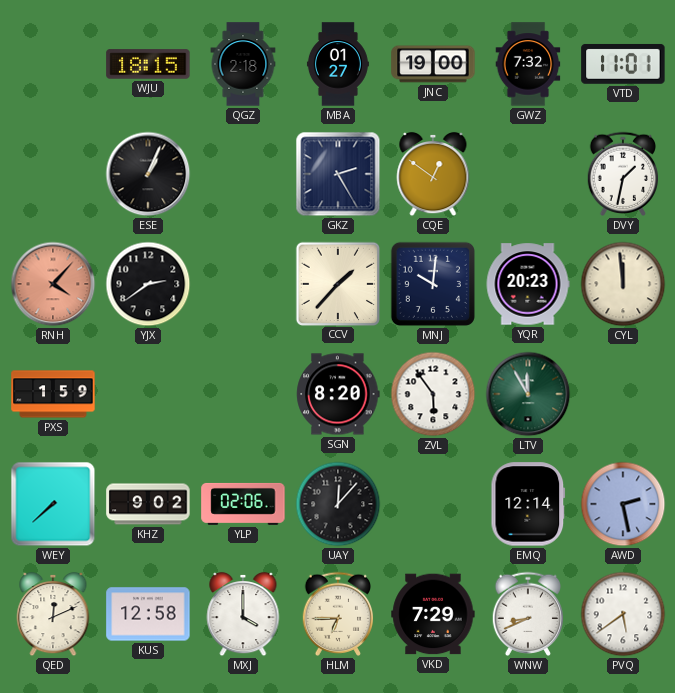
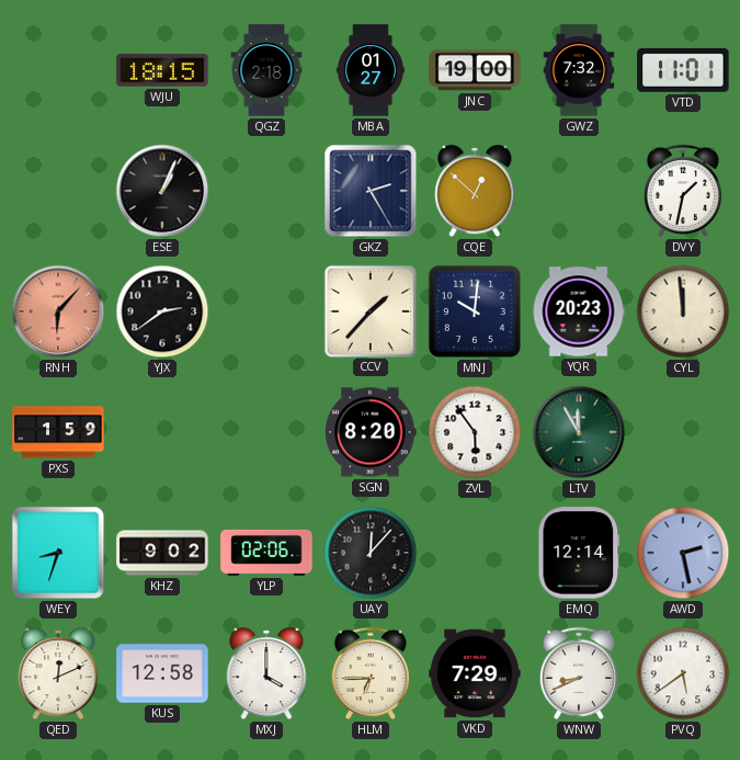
CQE: 12:51 -> 12:52
RNH: 4:07 -> 6:07
WEY: 7:38 -> 8:33
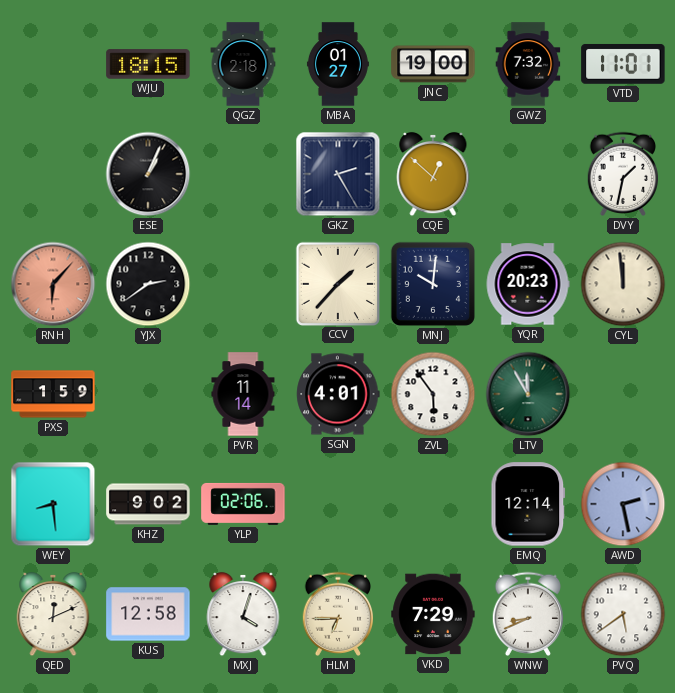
PVR: none -> 11:14
SGN: 8:20 -> 4:01
WEY: 8:33 -> 8:29
UAY: 12:07 -> none
MXJ: 4:00 -> 4:03
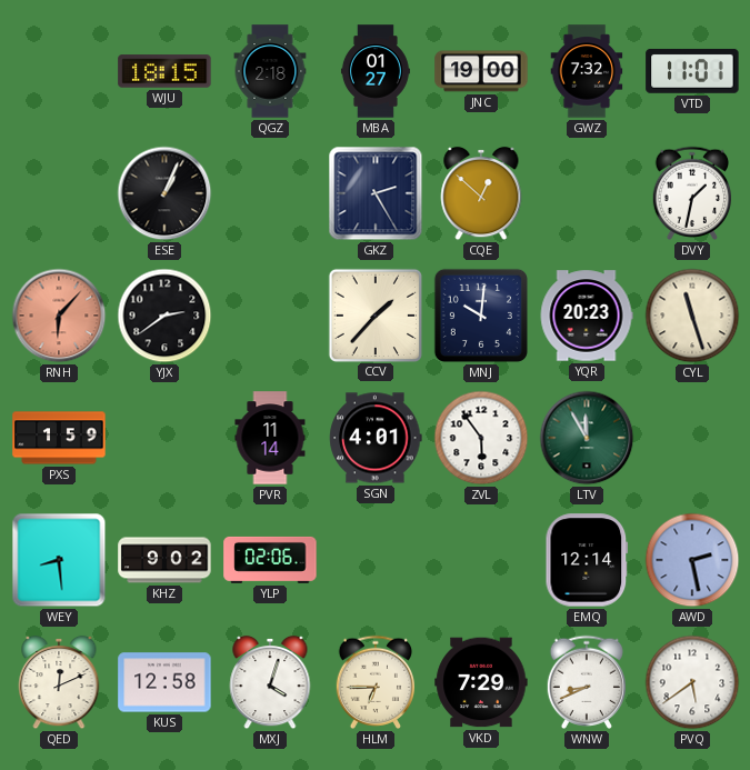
CYL: 11:59 -> 11:27
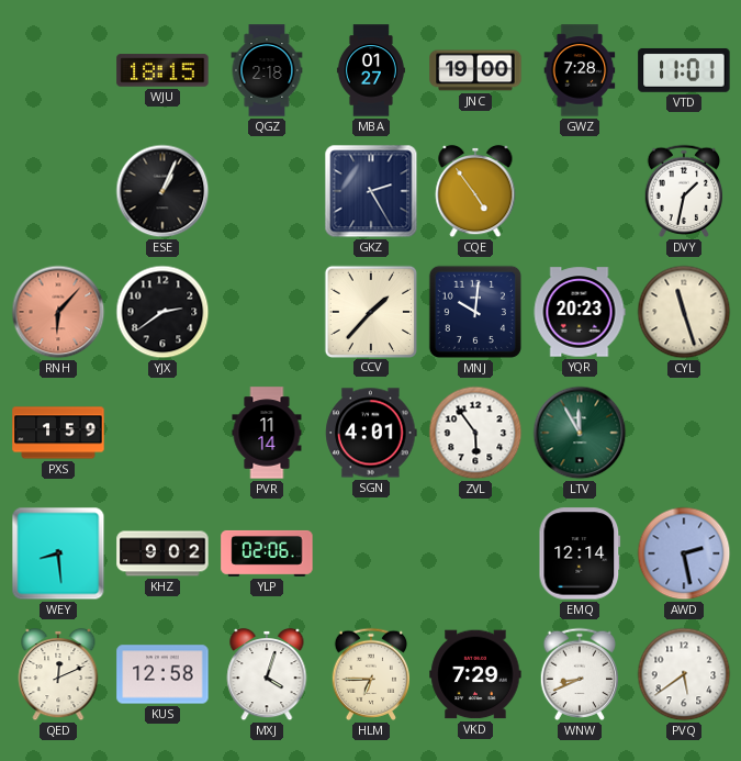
GWZ: 7:32 -> 7:28
CQE: 12:52 -> 4:54
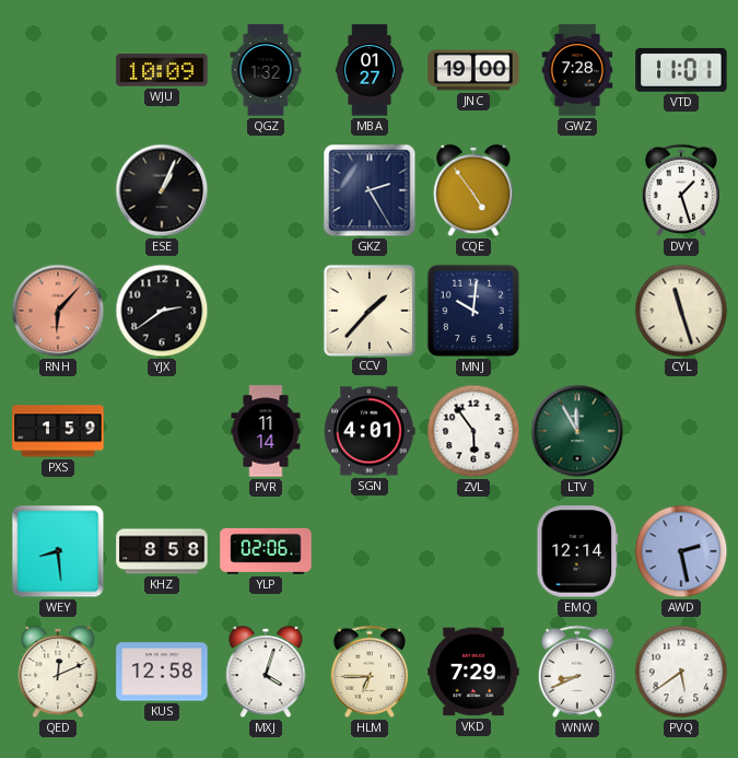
WJU: 18:15 -> 10:09
QGZ: 2:18 -> 1:32
DVY: 1:32 -> 1:27
YQR: 20:23 -> none
KHZ: 9:02 -> 8:58
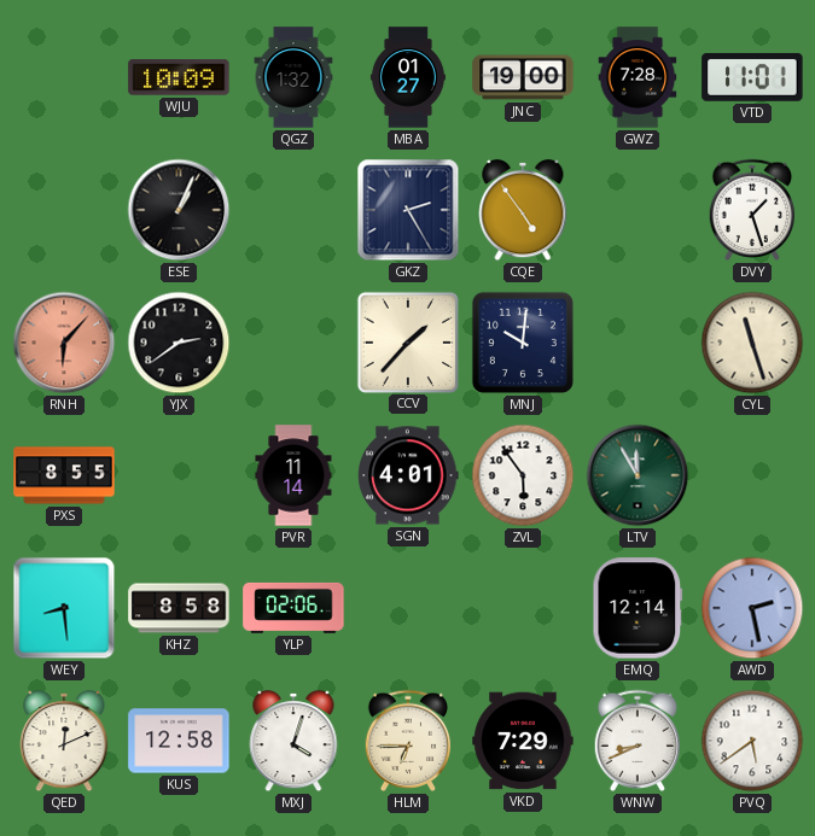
PXS: 1:59 -> 8:55
